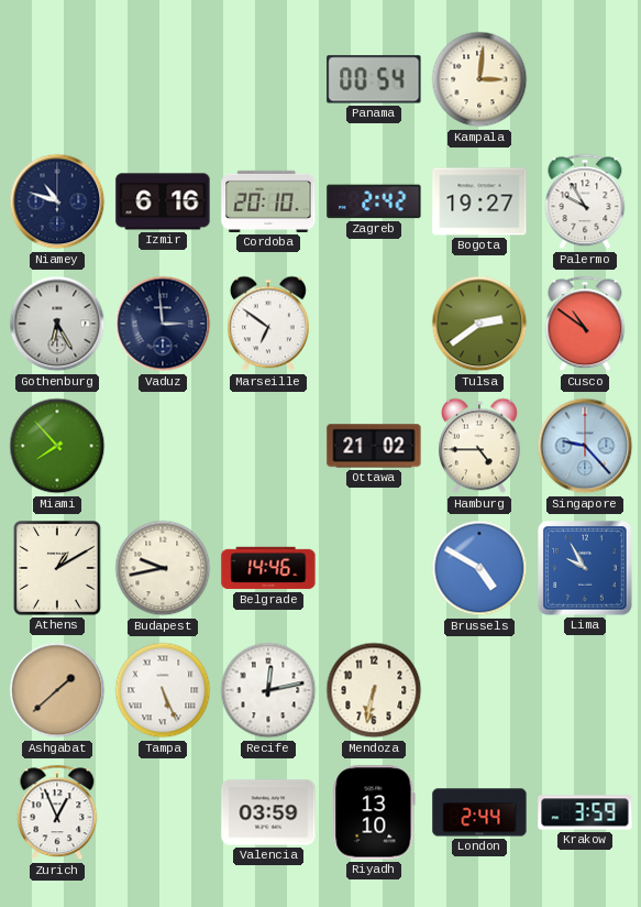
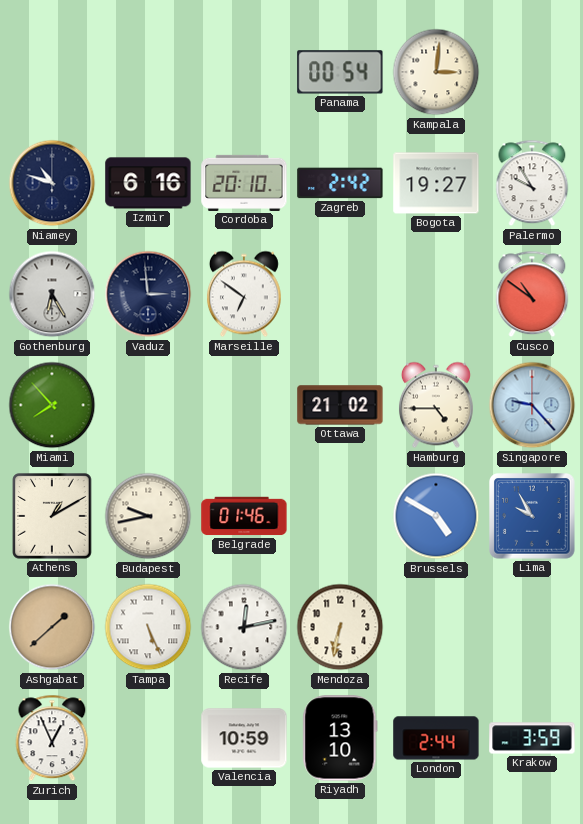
Tulsa: 2:39 -> none
Belgrade: 14:46 -> 01:46
Valencia: 03:59 -> 10:59
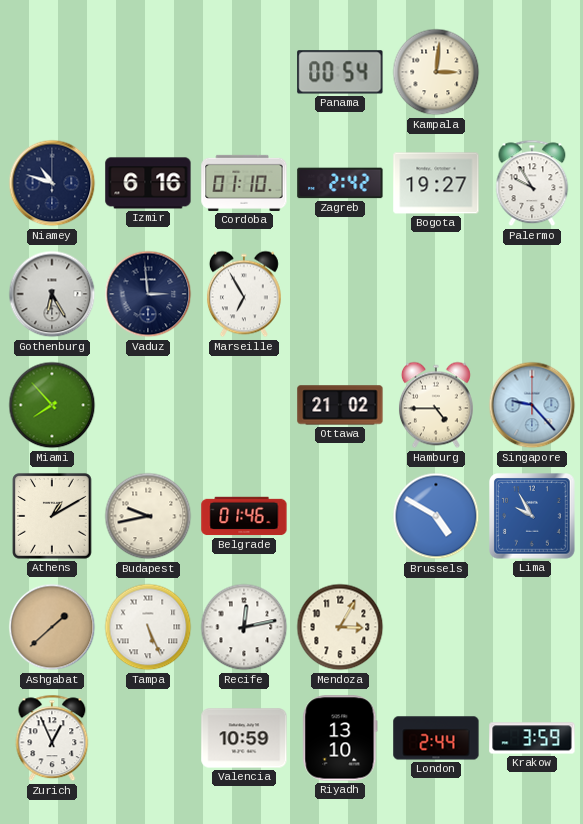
Cordoba: 20:10 -> 01:10
Marseille: 6:51 -> 6:55
Cusco: 10:51 -> none
Mendoza: 6:32 -> 3:05
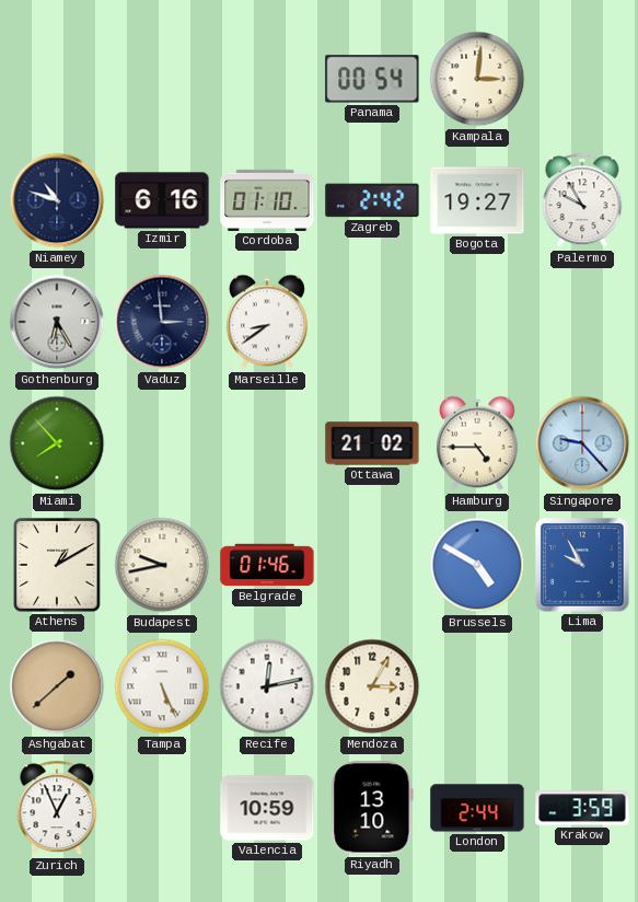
Marseille: 6:55 -> 8:39
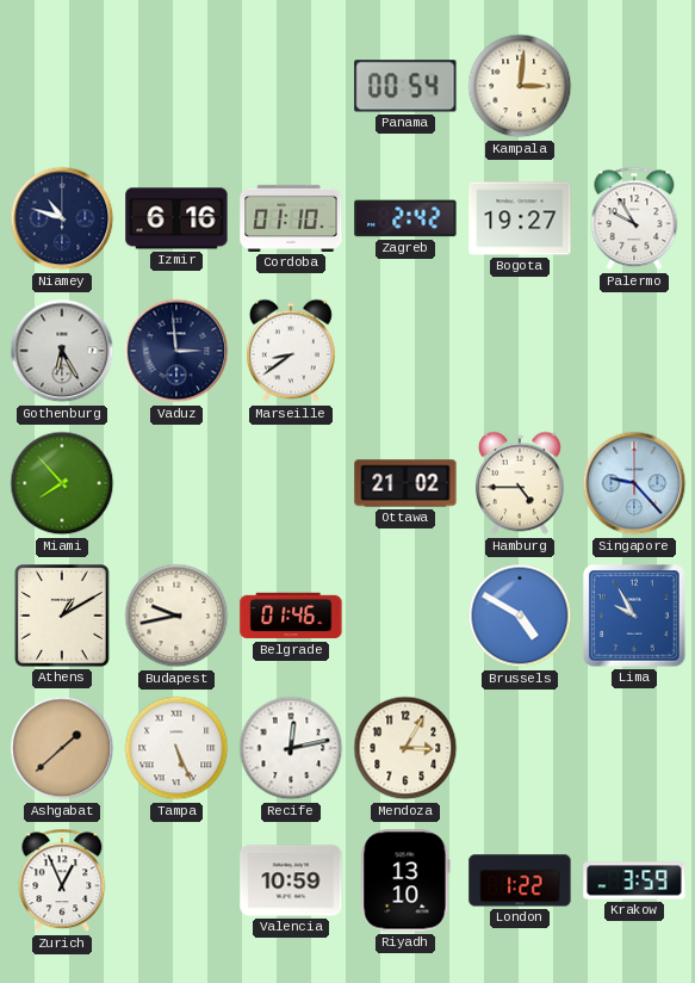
London: 2:44 -> 1:22
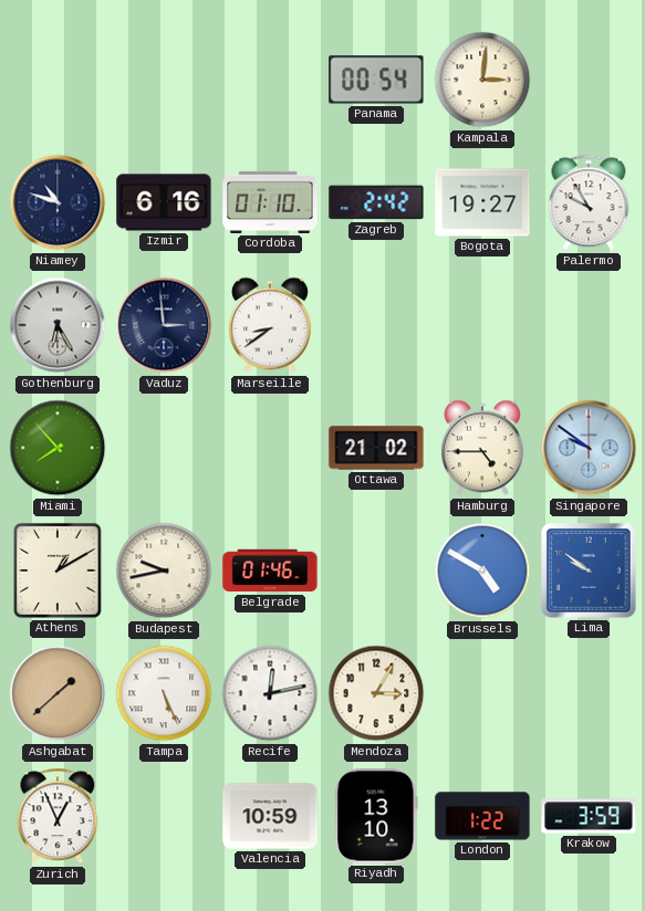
Singapore: 9:23 -> 9:51
Lima: 9:55 -> 9:51
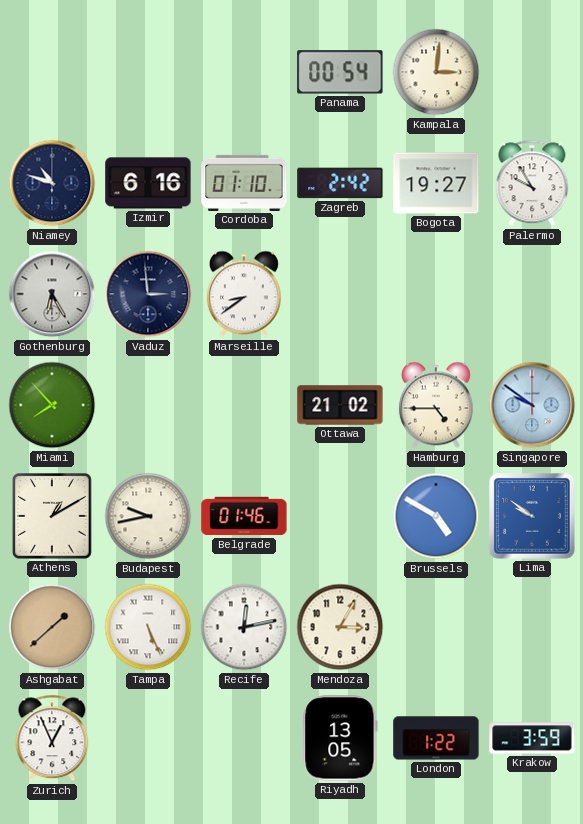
Valencia: 10:59 -> none
Riyadh: 13:10 -> 13:05
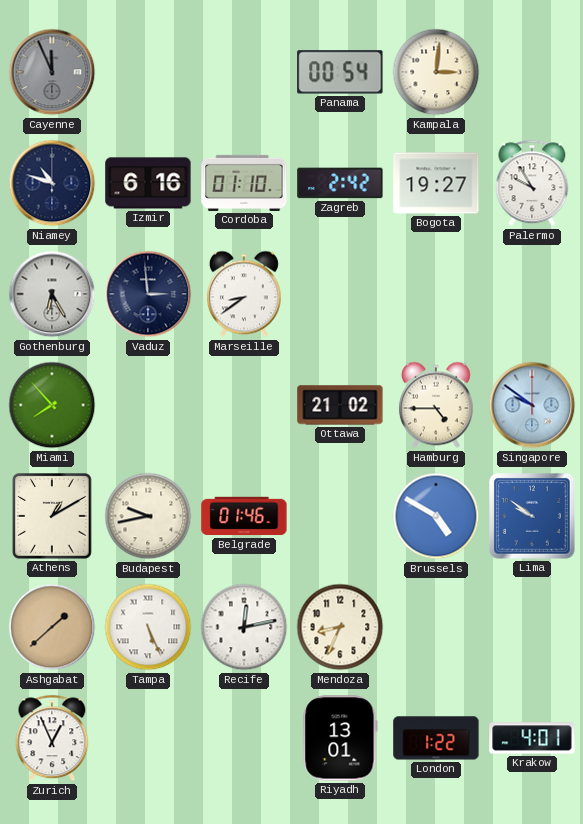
Cayenne: none -> 11:56
Mendoza: 3:05 -> 8:34
Riyadh: 13:05 -> 13:01
Krakow: 3:59 -> 4:01
